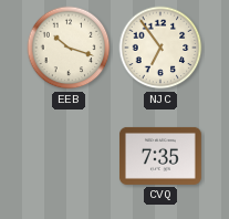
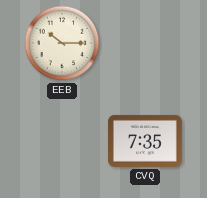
EEB: 10:18 -> 10:15
NJC: 6:54 -> none
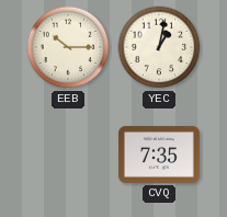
YEC: none -> 1:02
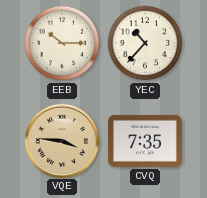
YEC: 1:02 -> 10:37
VQE: none -> 3:46
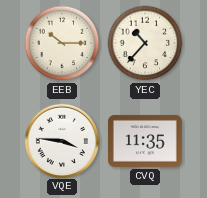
VQE dial: champagne -> white
CVQ: 7:35 -> 11:35
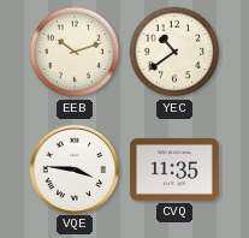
EEB: 10:15 -> 10:12
YEC: 10:37 -> 10:39
